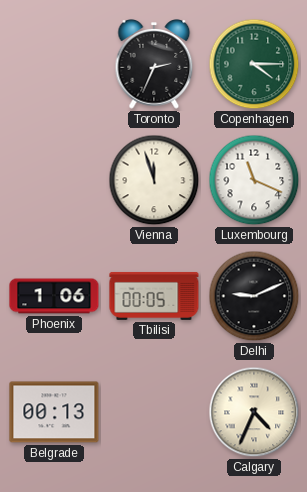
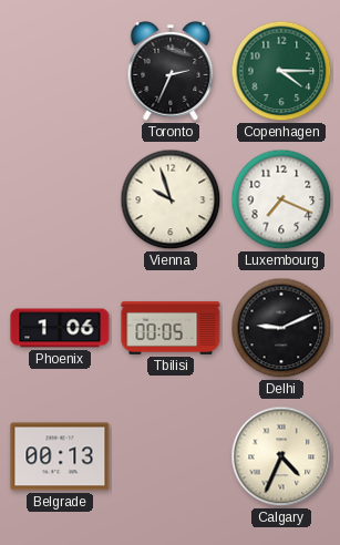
Vienna: 11:57 -> 9:57
Luxembourg: 11:19 -> 7:19
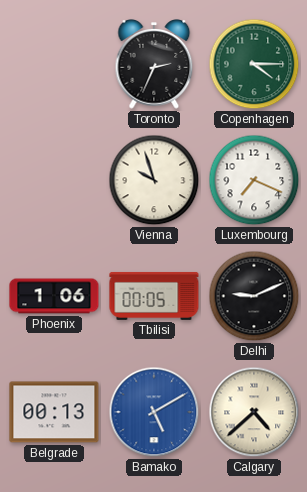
Bamako: none -> 5:10
Calgary: 4:34 -> 4:38
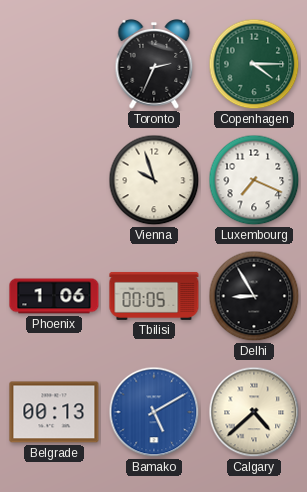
Delhi: 9:11 -> 8:55
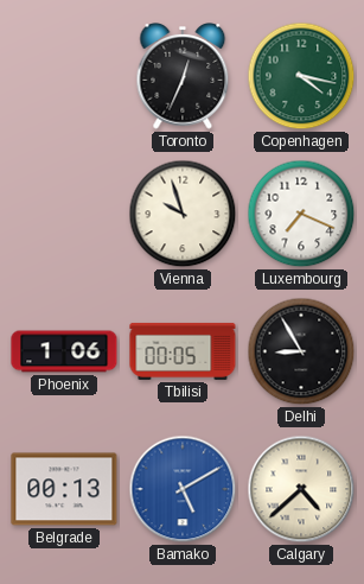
Toronto: 2:34 -> 12:34
Copenhagen: 4:15 -> 4:17
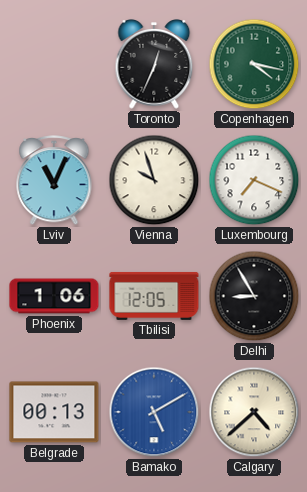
Lviv: none -> 11:04
Tbilisi: 00:05 -> 12:05
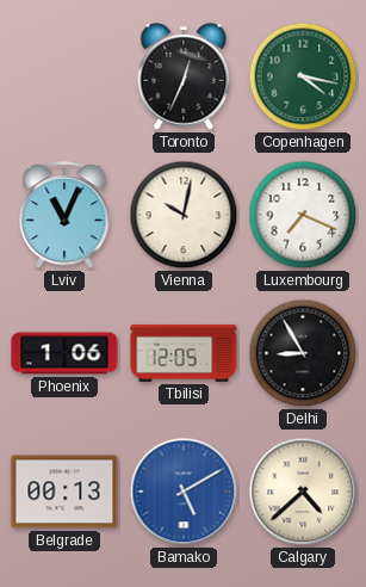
Vienna: 9:57 -> 10:02
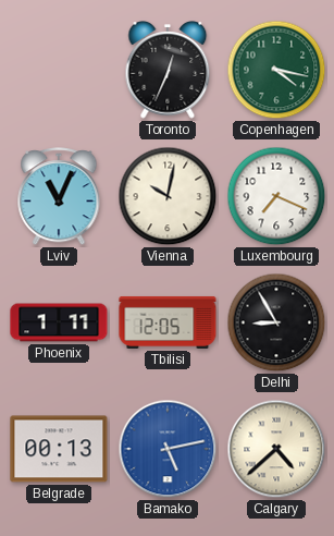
Phoenix: 1:06 -> 1:11
Bamako: 5:10 -> 5:13
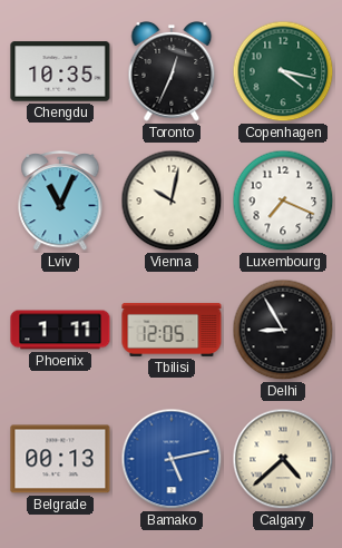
Chengdu: none -> 10:35
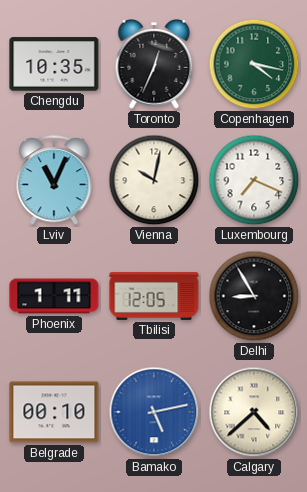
Belgrade: 00:13 -> 00:10
